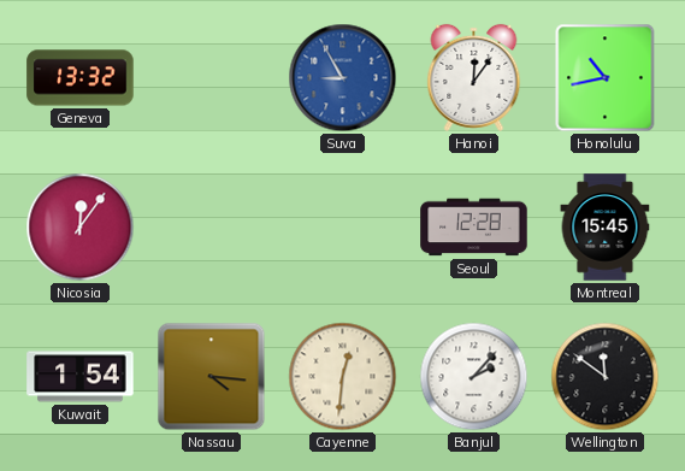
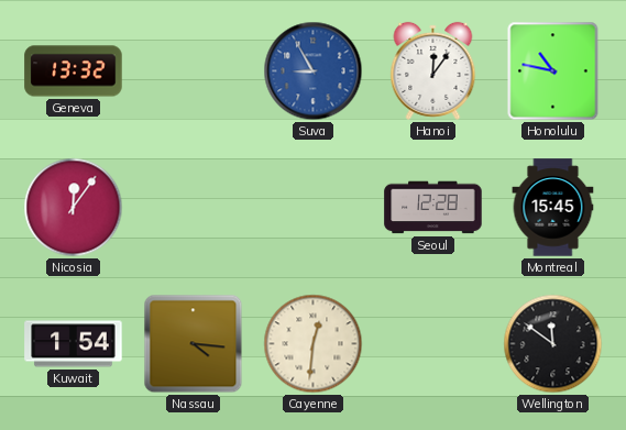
Honolulu: 10:43 -> 10:47
Banjul: 2:07 -> none
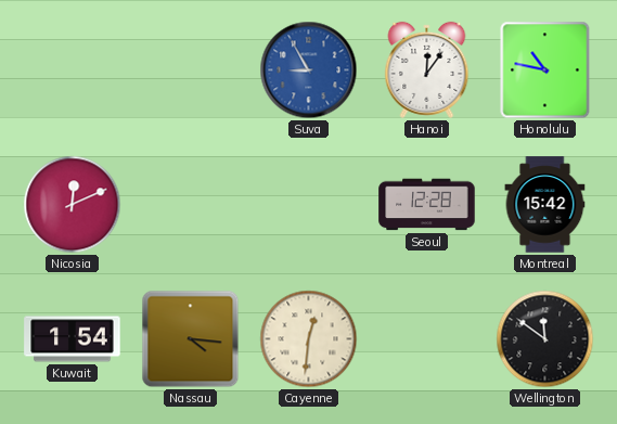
Geneva: 13:32 -> none
Nicosia: 12:06 -> 12:11
Montreal: 15:45 -> 15:42
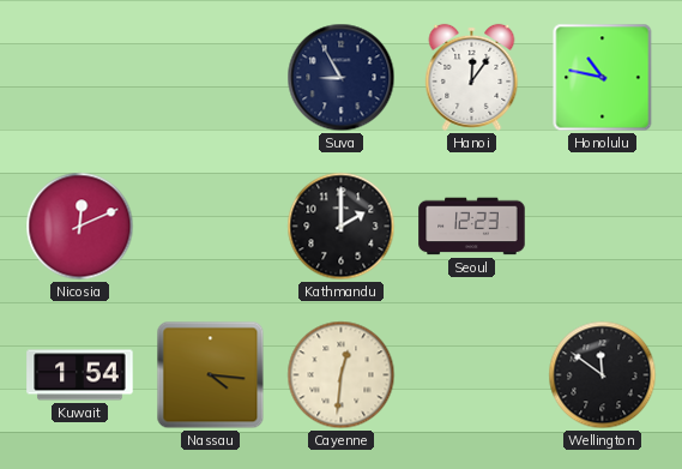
Suva dial: blue -> navy
Kathmandu: none -> 2:00
Seoul: 12:28 -> 12:23
Montreal: 15:42 -> none
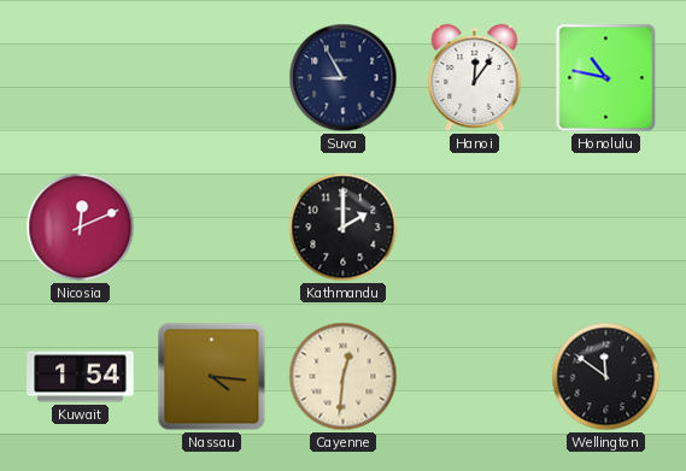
Seoul: 12:23 -> none
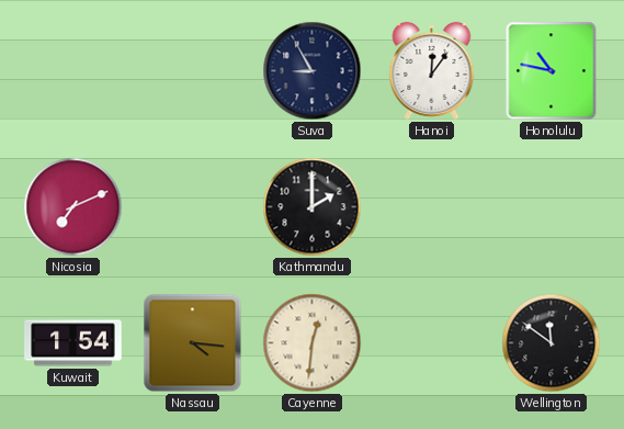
Nicosia: 12:11 -> 7:11
